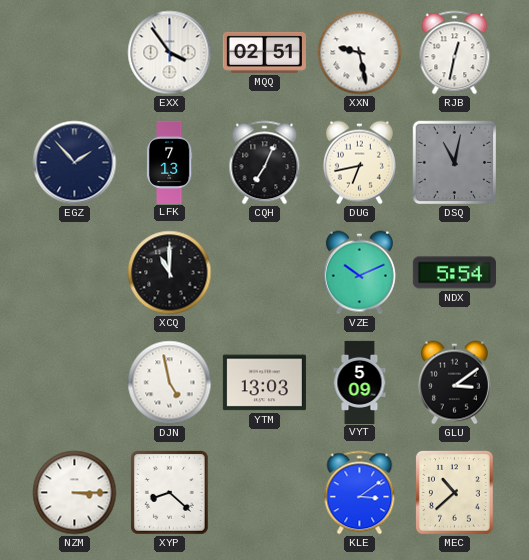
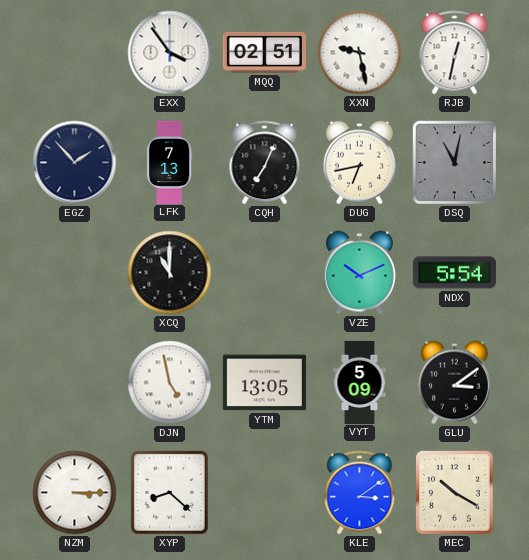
YTM: 13:03 -> 13:05
MEC: 10:38 -> 10:20
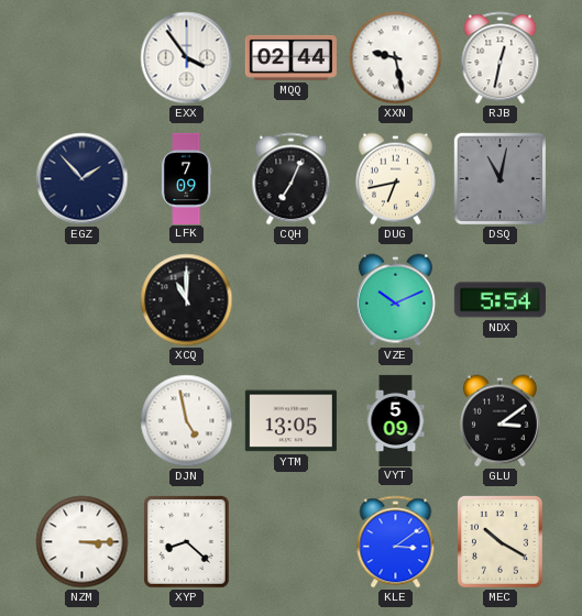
MQQ: 02:51 -> 02:44
LFK: 7:13 -> 7:09
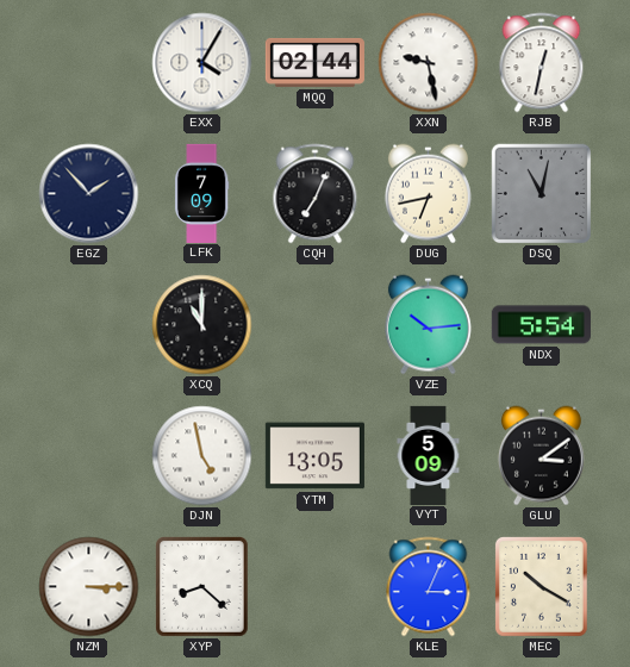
EXX: 3:54 -> 4:05
VZE: 10:11 -> 10:14
KLE: 3:09 -> 3:04
